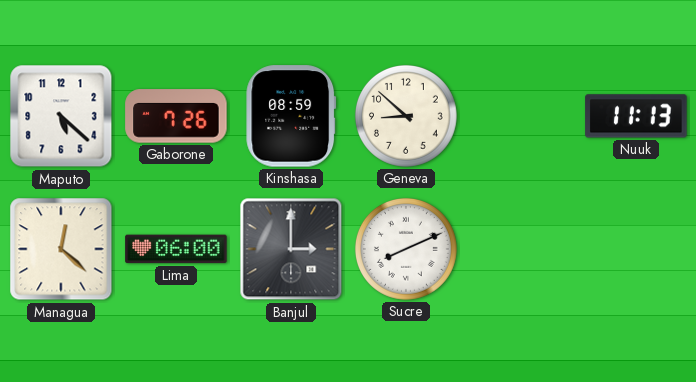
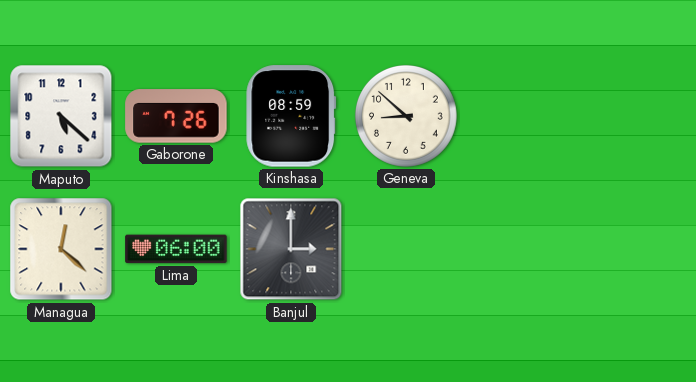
Nuuk: 11:13 -> none
Sucre: 8:11 -> none
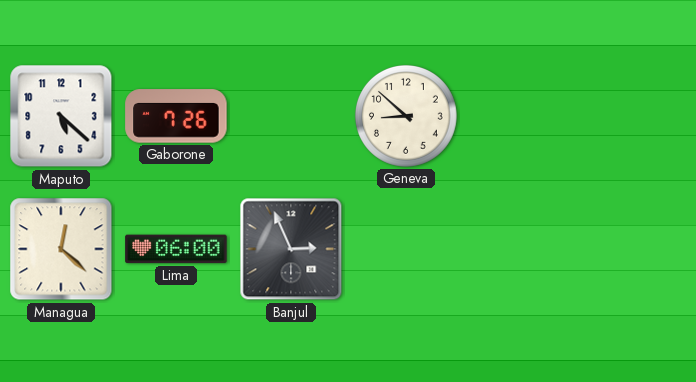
Kinshasa: 08:59 -> none
Banjul: 3:00 -> 2:56
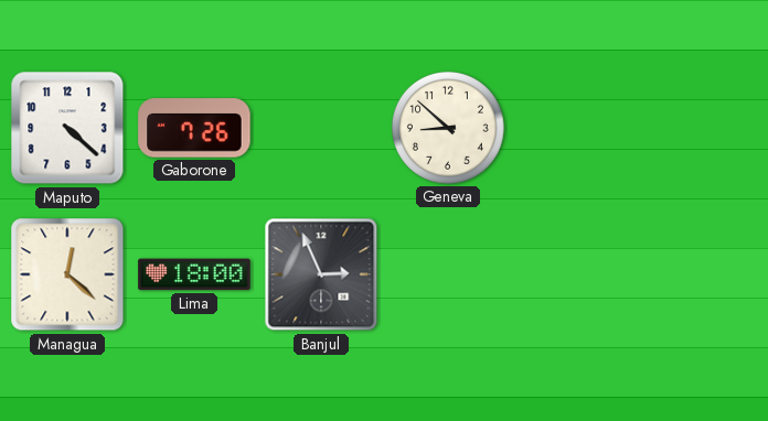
Maputo: 5:22 -> 4:22
Lima: 06:00 -> 18:00
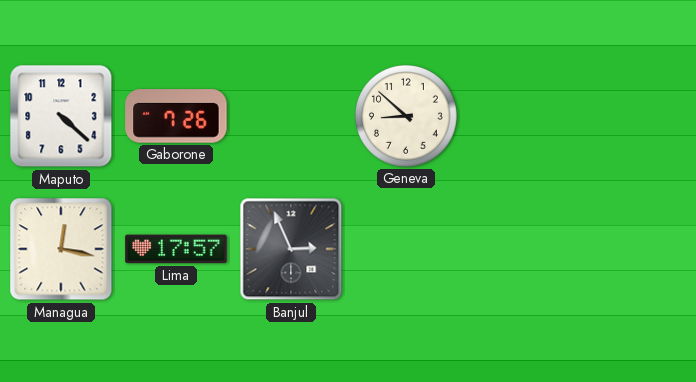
Managua: 12:22 -> 12:17
Lima: 18:00 -> 17:57
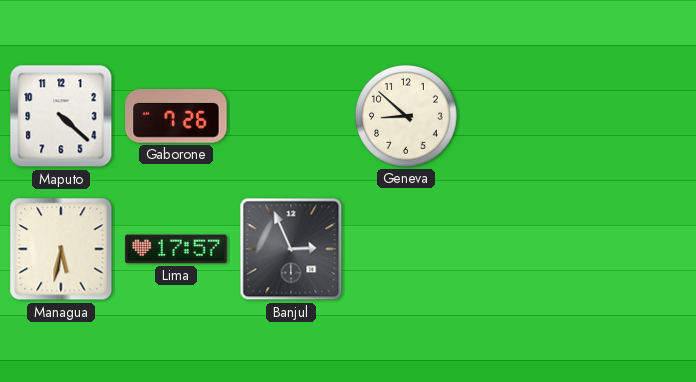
Managua: 12:17 -> 5:32
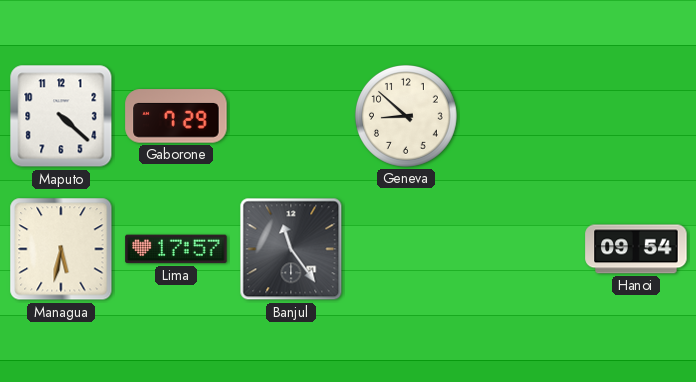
Gaborone: 7:26 -> 7:29
Banjul: 2:56 -> 11:24
Hanoi: none -> 09:54
